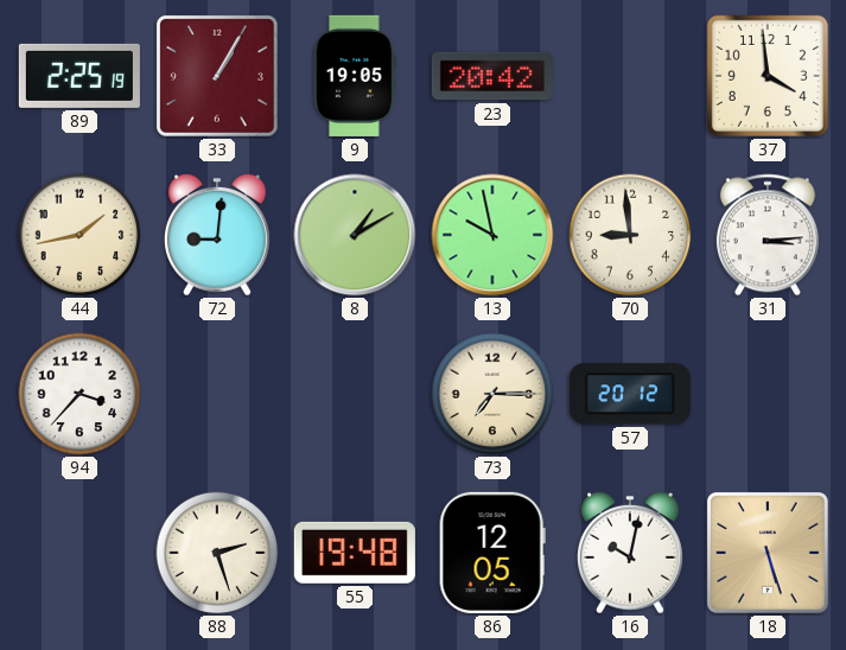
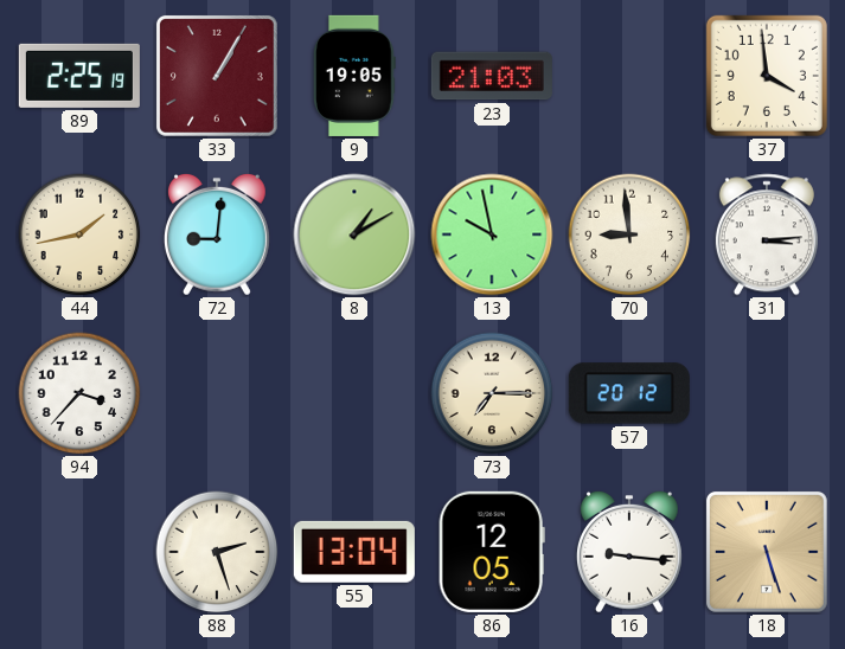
23: 20:42 -> 21:03
55: 19:48 -> 13:04
16: 10:02 -> 9:16
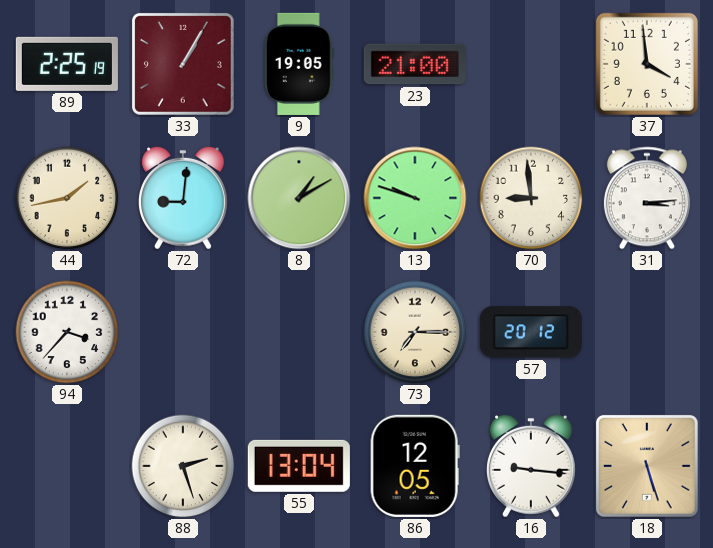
23: 21:03 -> 21:00
13: 9:58 -> 9:48
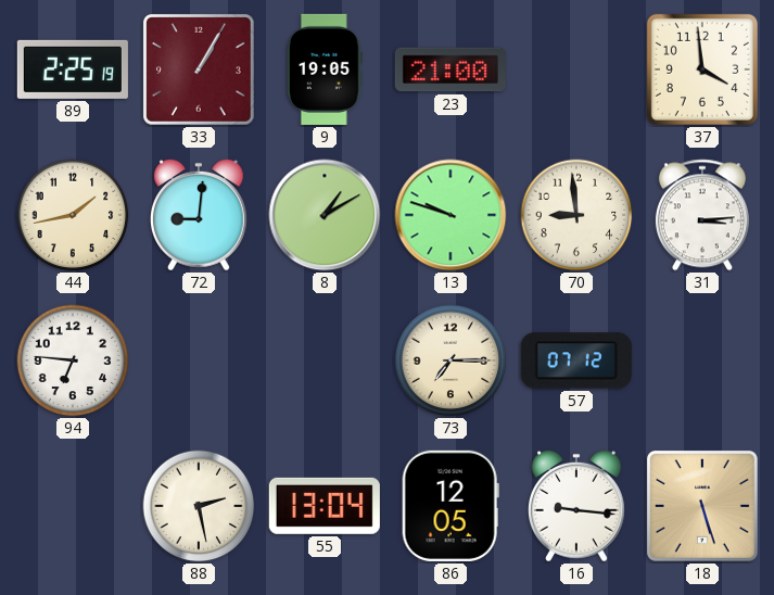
94: 3:37 -> 6:46
57: 20:12 -> 07:12
88: 2:27 -> 2:28
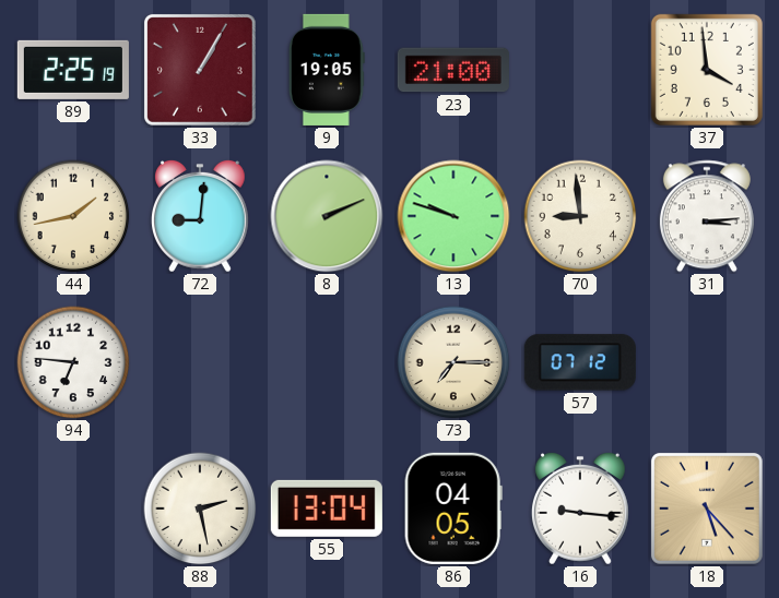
8: 1:10 -> 2:11
86: 12:05 -> 04:05
18: 5:27 -> 5:23
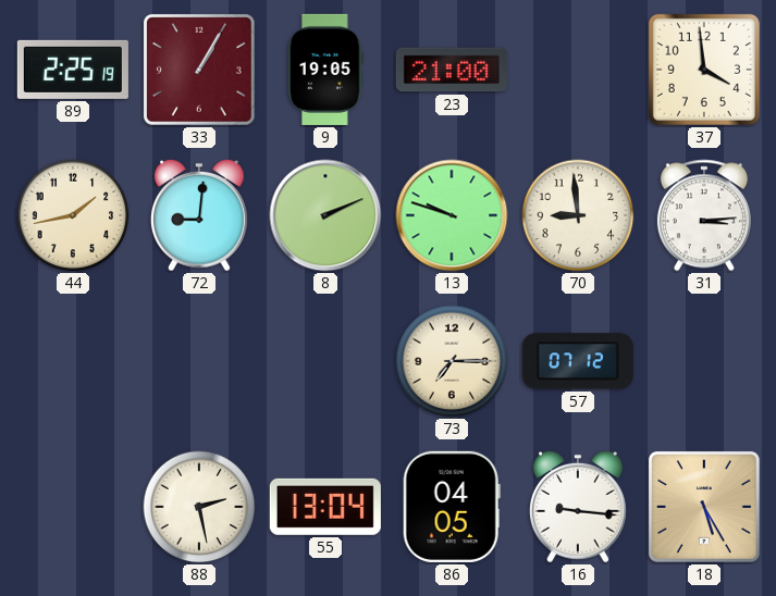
94: 6:46 -> none
18: 5:23 -> 5:25
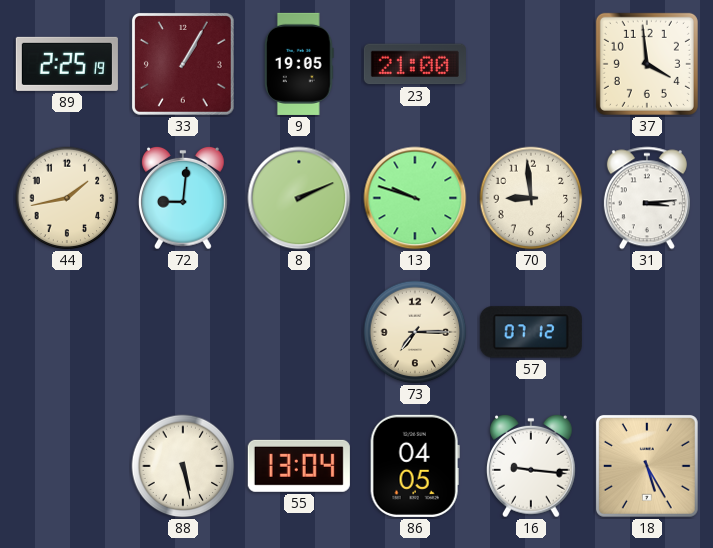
88: 2:28 -> 5:28
